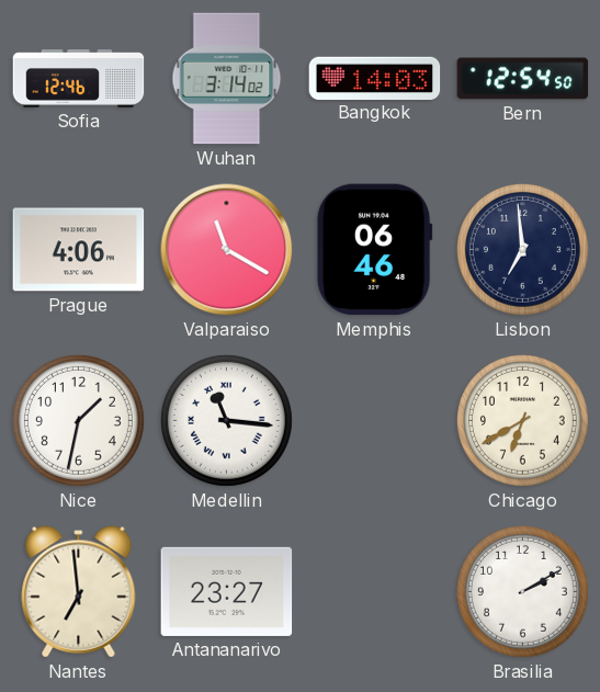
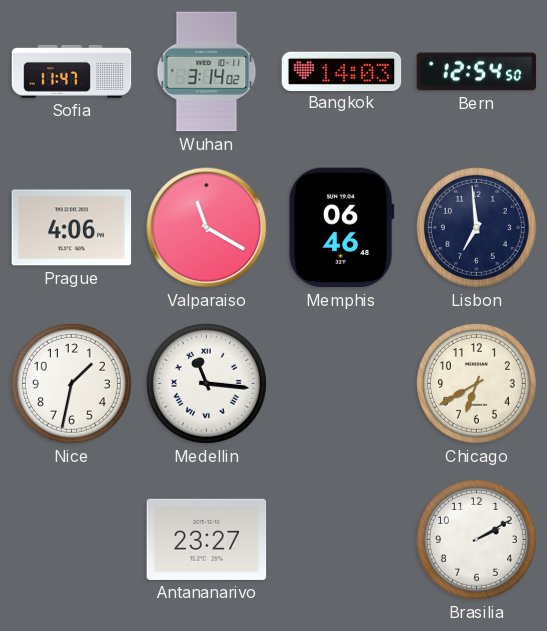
Sofia: 12:46 -> 11:47
Nantes: 6:59 -> none
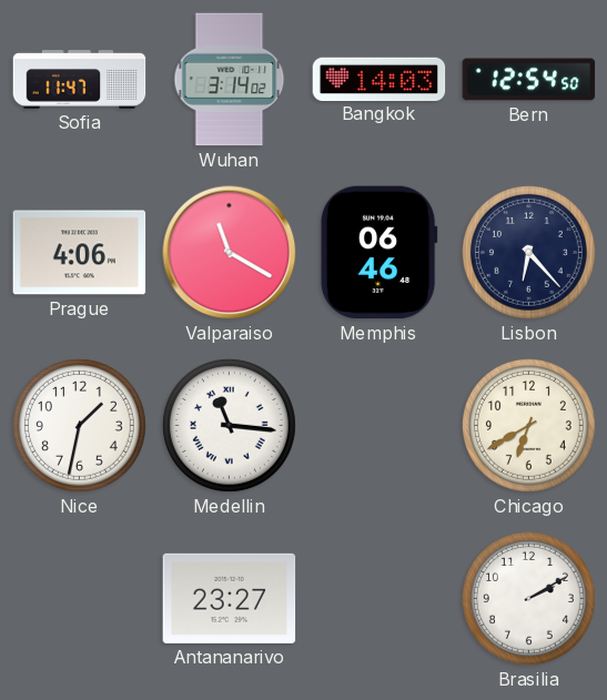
Lisbon: 6:59 -> 6:23
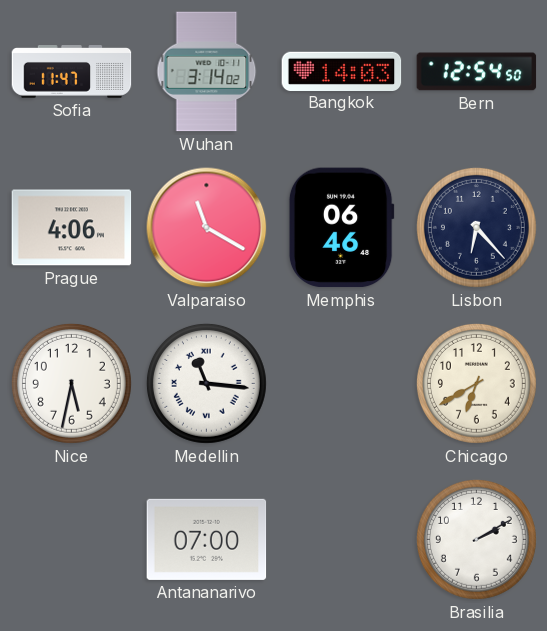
Nice: 1:32 -> 5:32
Antananarivo: 23:27 -> 07:00
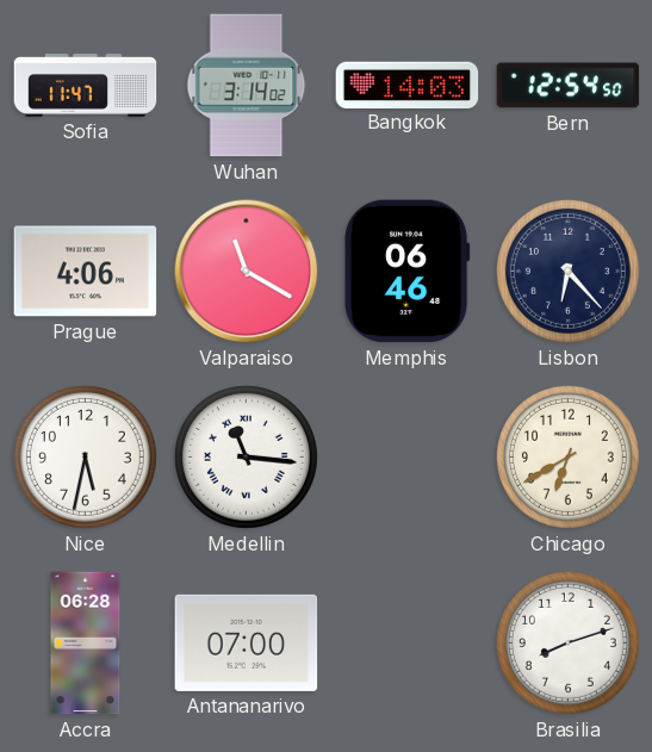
Accra: none -> 06:28
Brasilia: 2:10 -> 8:12
